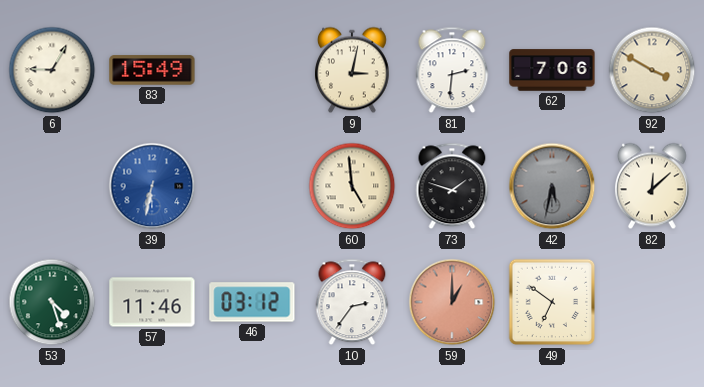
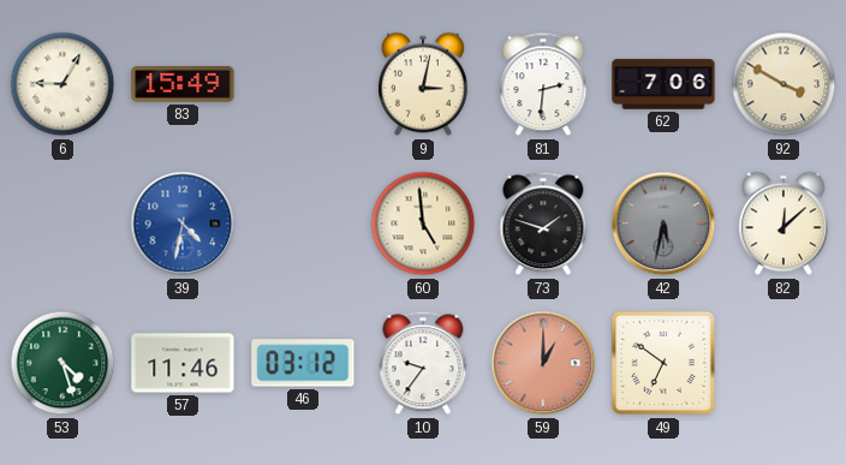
39: 6:32 -> 4:32
10: 2:36 -> 9:36
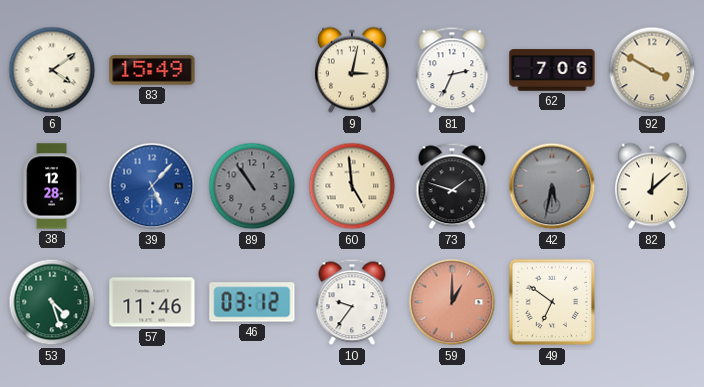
6: 9:05 -> 4:09
81: 2:31 -> 2:34
38: none -> 12:28
39: 4:32 -> 5:07
89: none -> 10:54
